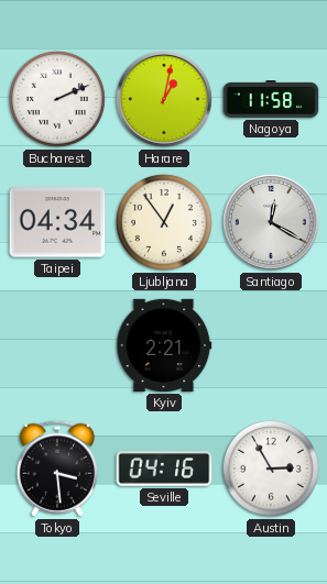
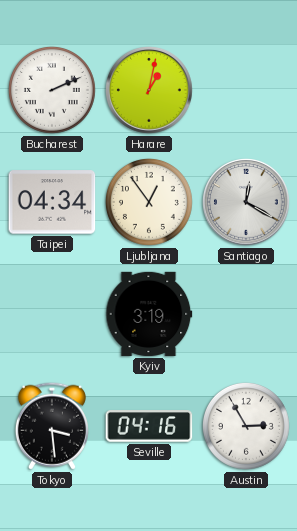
Nagoya: 11:58 -> none
Kyiv: 2:21 -> 3:19
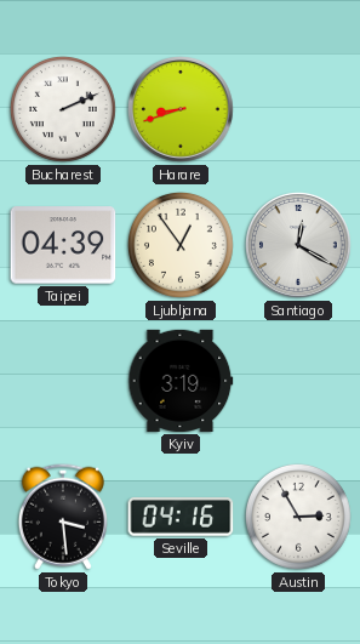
Harare: 1:02 -> 8:42
Taipei: 04:34 -> 04:39
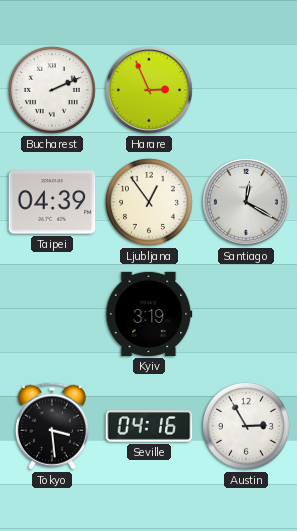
Harare: 8:42 -> 2:56
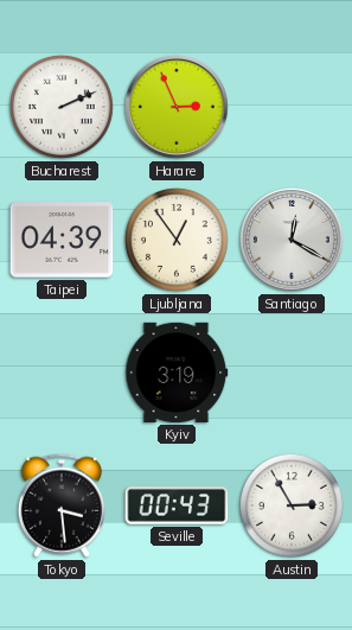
Seville: 04:16 -> 00:43
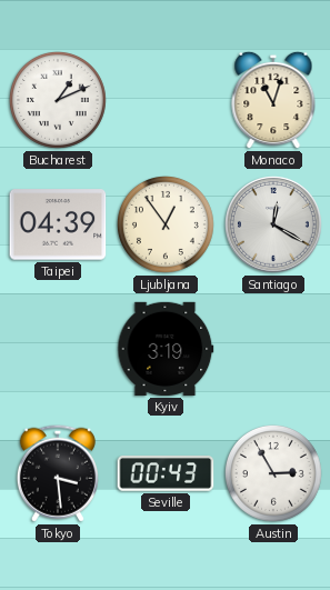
Bucharest: 2:11 -> 1:11
Harare: 2:56 -> none
Monaco: none -> 11:03
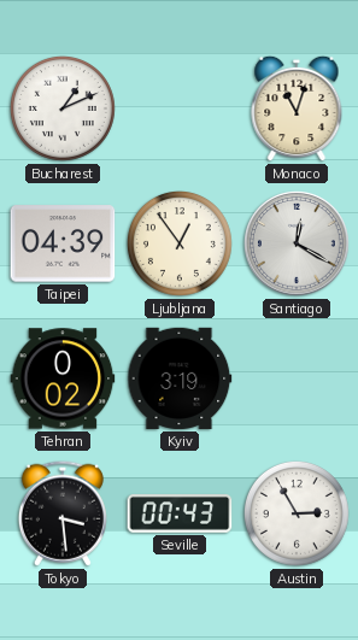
Tehran: none -> 0:02
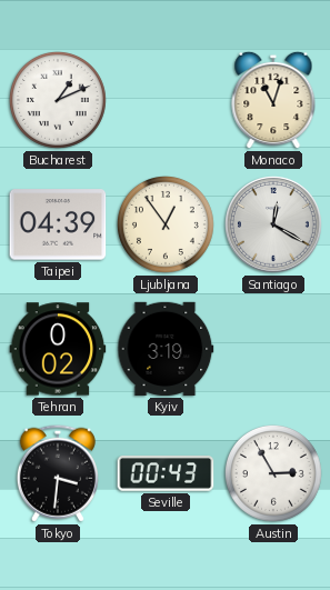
Tokyo: 3:29 -> 3:31
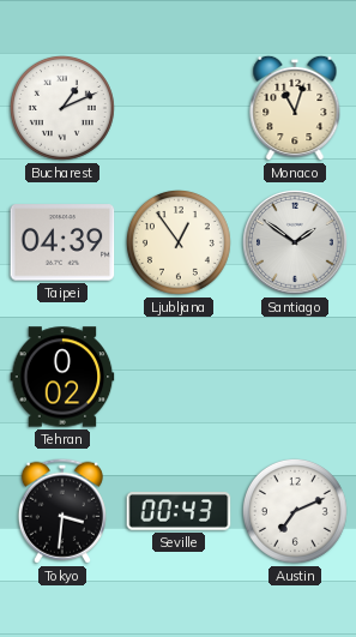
Santiago: 12:20 -> 1:51
Kyiv: 3:19 -> none
Austin: 2:55 -> 7:11
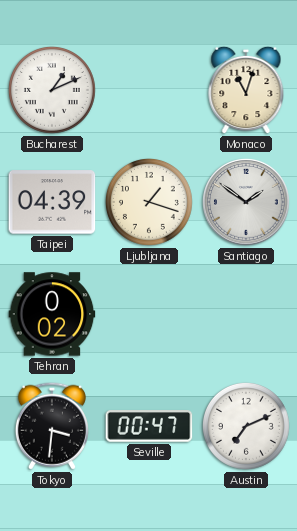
Ljubljana: 12:54 -> 1:18
Seville: 00:43 -> 00:47
